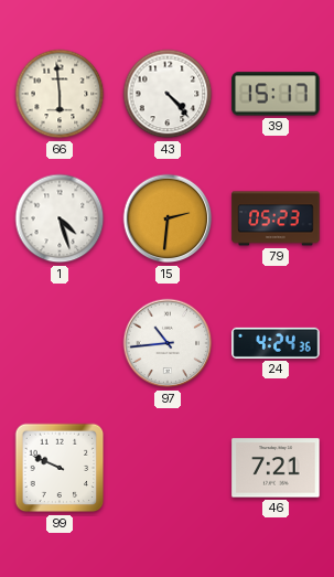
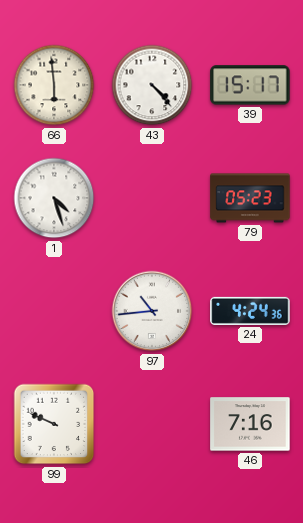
15: 2:31 -> none
46: 7:21 -> 7:16
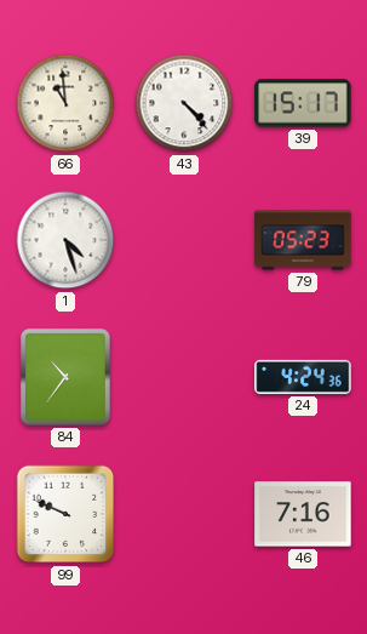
66: 5:59 -> 10:59
84: none -> 10:36
97: 10:44 -> none
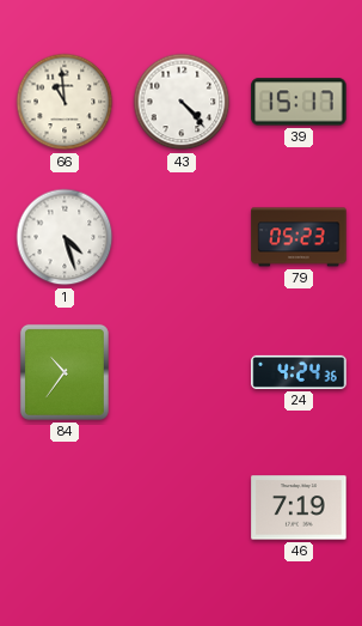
99: 9:49 -> none
46: 7:16 -> 7:19
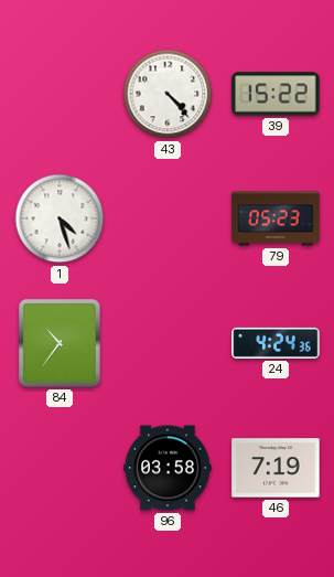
66: 10:59 -> none
39: 15:17 -> 15:22
96: none -> 03:58
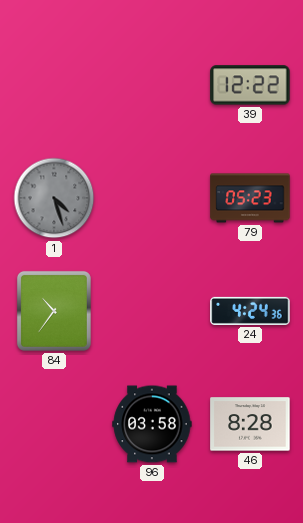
43: 4:23 -> none
39: 15:22 -> 12:22
1 dial: white -> grey
46: 7:19 -> 8:28
